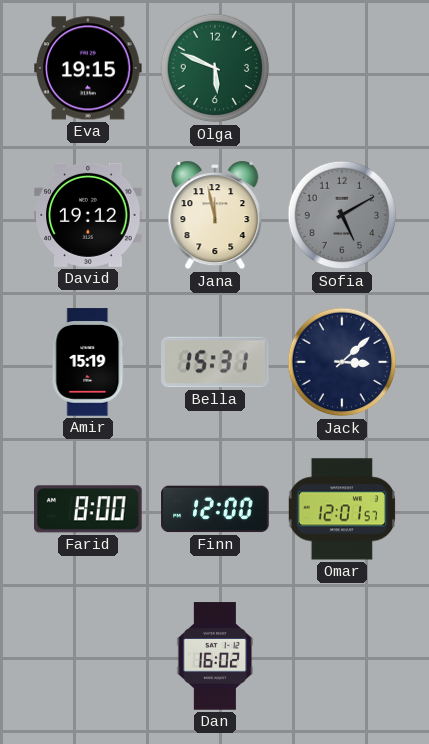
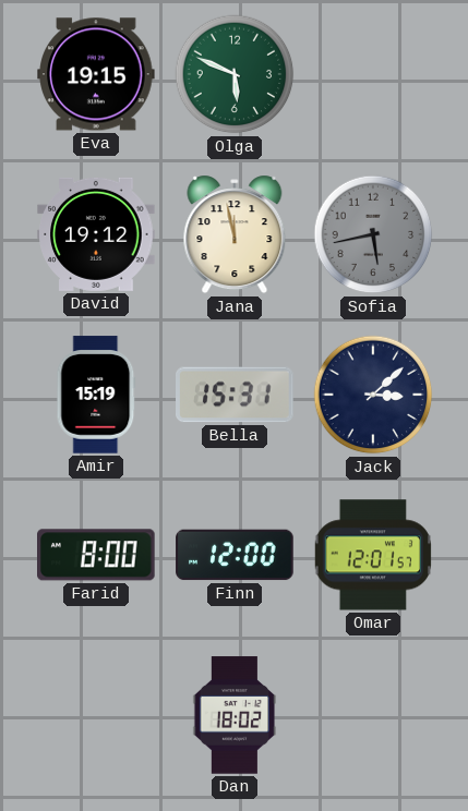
Sofia: 5:10 -> 5:43
Dan: 16:02 -> 18:02
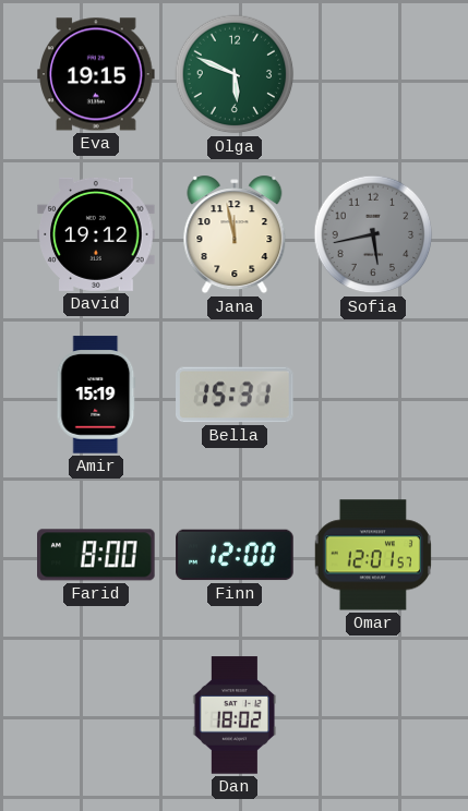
Jack: 3:08 -> none
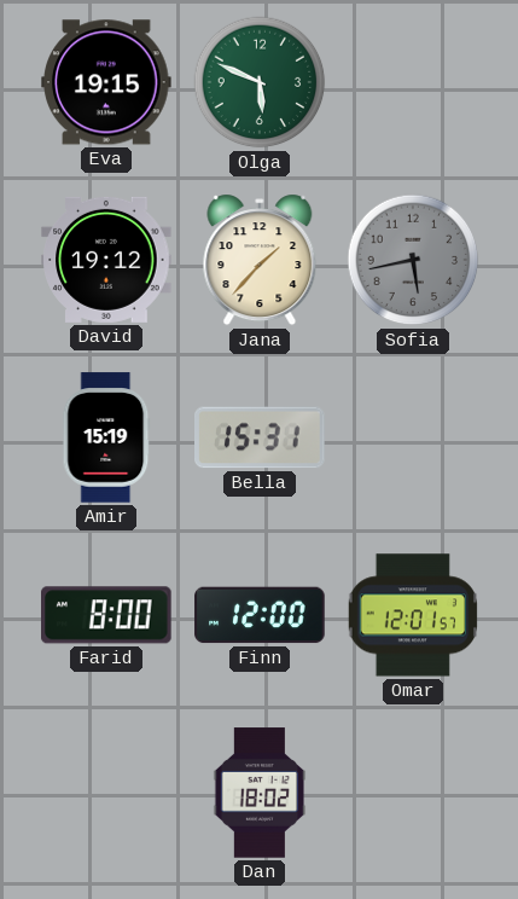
Jana: 11:58 -> 1:37
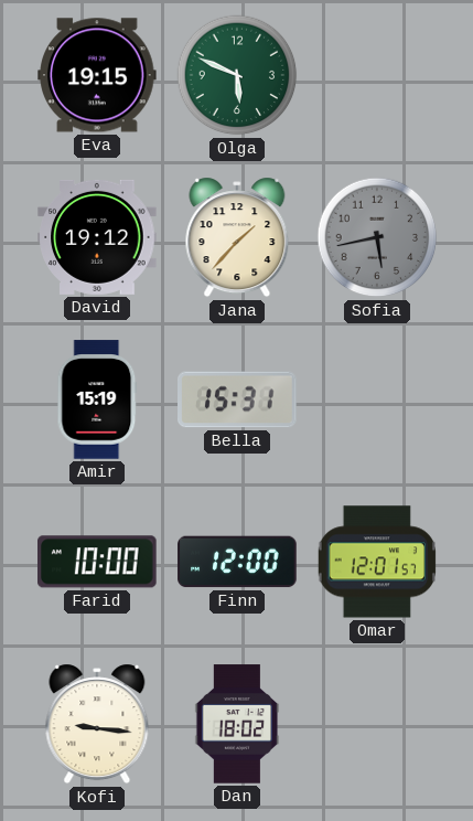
Farid: 8:00 -> 10:00
Kofi: none -> 9:16
